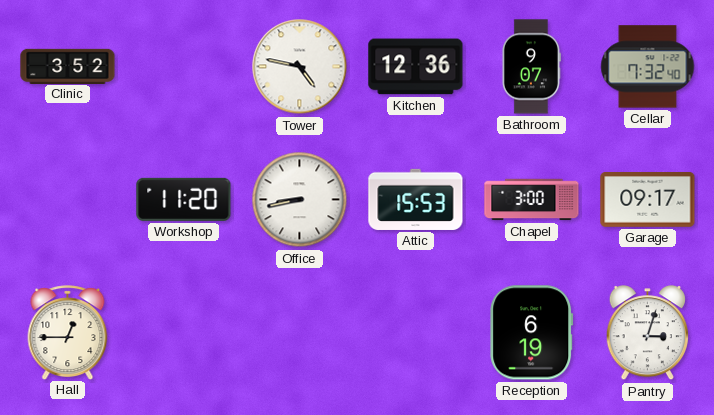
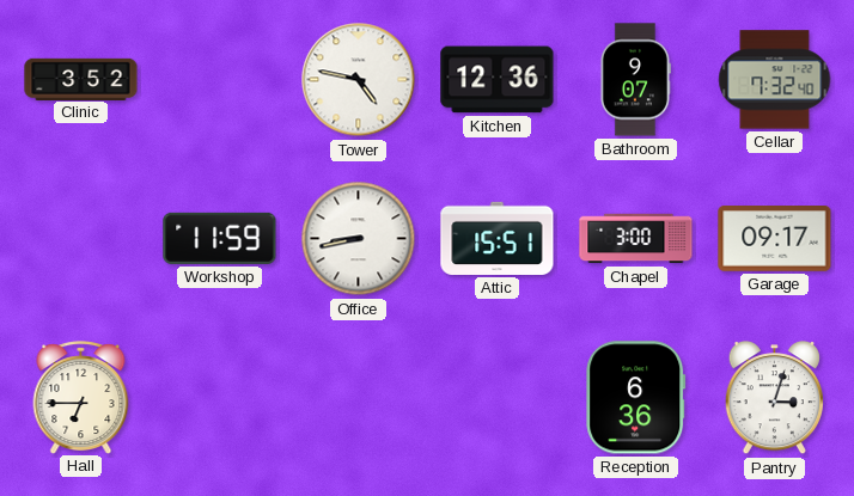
Workshop: 11:20 -> 11:59
Attic: 15:53 -> 15:51
Hall: 12:45 -> 6:45
Reception: 6:19 -> 6:36
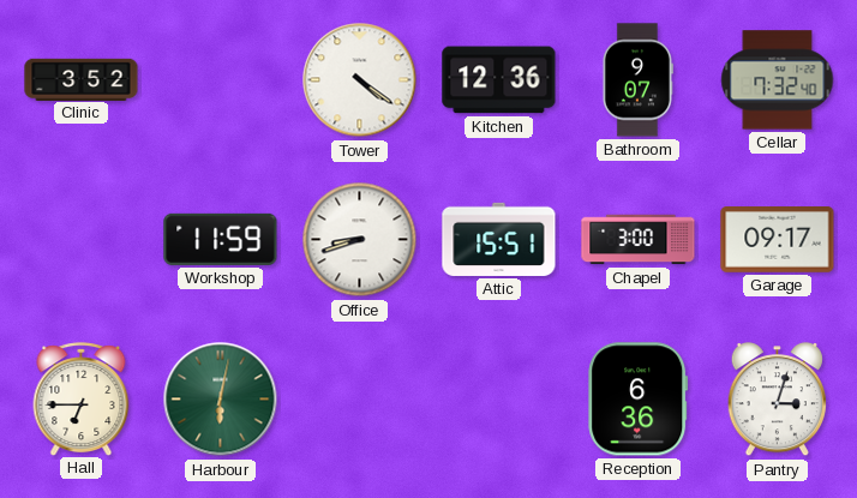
Tower: 4:47 -> 4:21
Office: 8:43 -> 8:42
Harbour: none -> 6:02
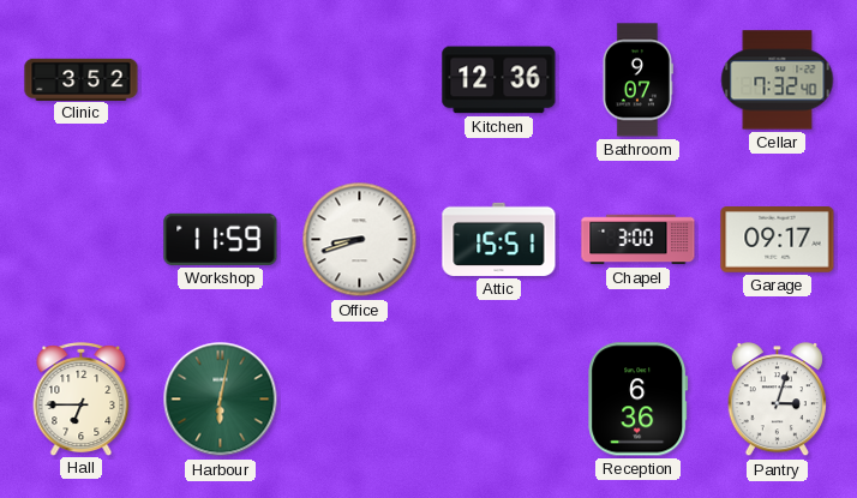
Tower: 4:21 -> none
